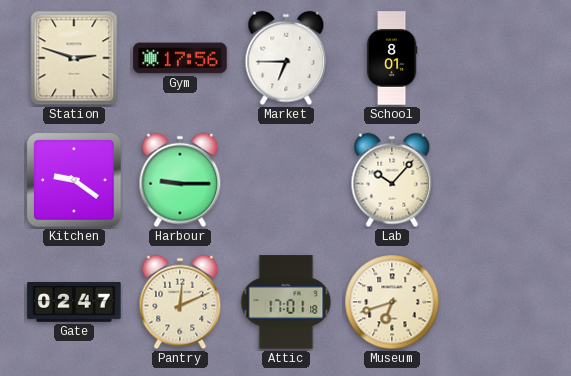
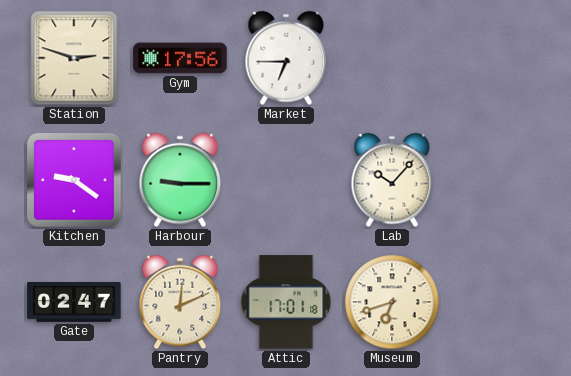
School: 8:01 -> none
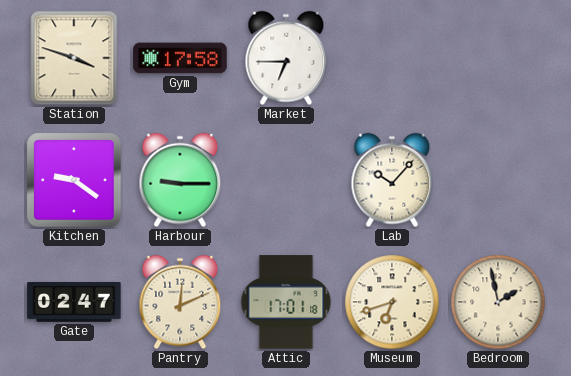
Station: 2:48 -> 3:48
Gym: 17:56 -> 17:58
Bedroom: none -> 1:58
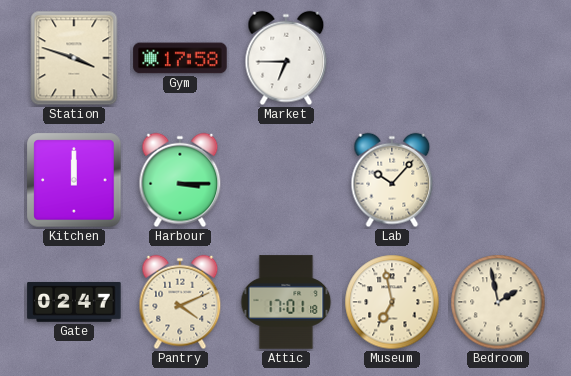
Kitchen: 9:21 -> 12:00
Harbour: 9:15 -> 3:15
Pantry: 12:11 -> 4:11
Museum: 6:42 -> 6:58
